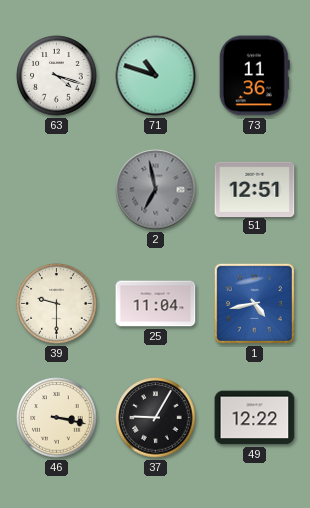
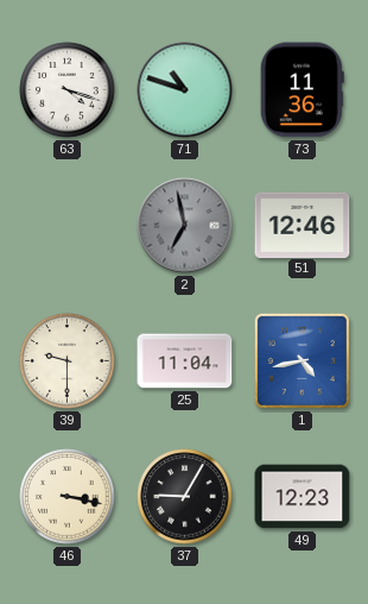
51: 12:51 -> 12:46
49: 12:22 -> 12:23
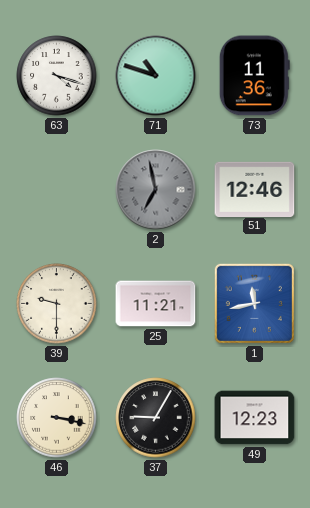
25: 11:04 -> 11:21
1: 4:43 -> 11:43
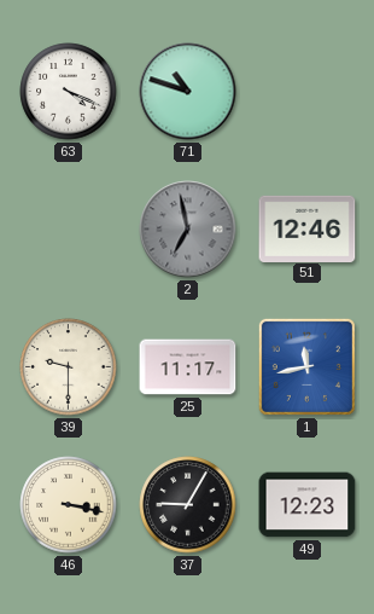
63: 4:18 -> 4:19
73: 11:36 -> none
25: 11:21 -> 11:17
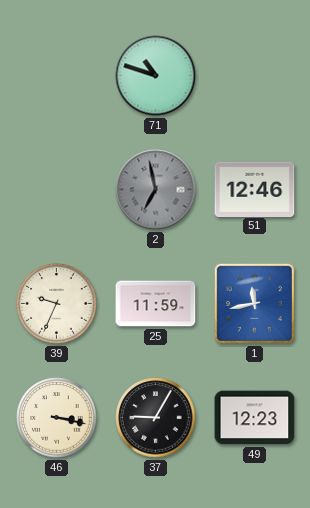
63: 4:19 -> none
39: 9:30 -> 9:34
25: 11:17 -> 11:59
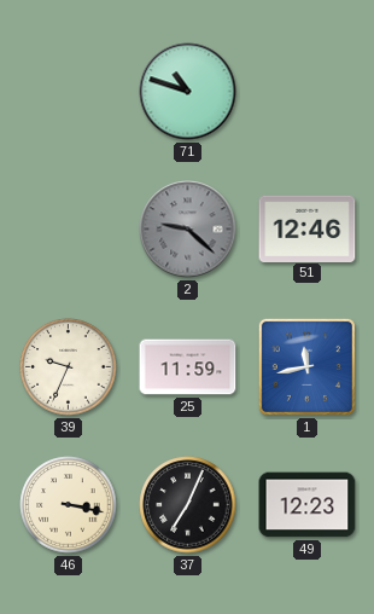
2: 6:58 -> 9:22
37: 9:05 -> 7:04
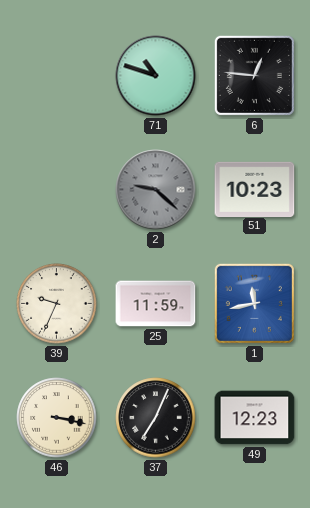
6: none -> 12:46
51: 12:46 -> 10:23
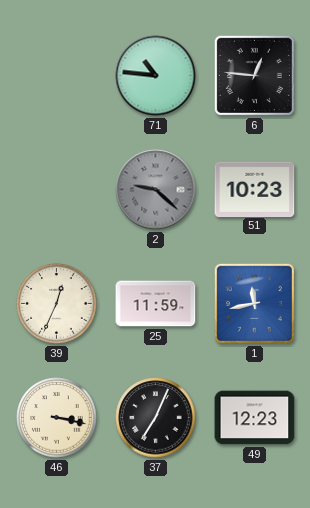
71: 10:48 -> 10:46
39: 9:34 -> 12:34
